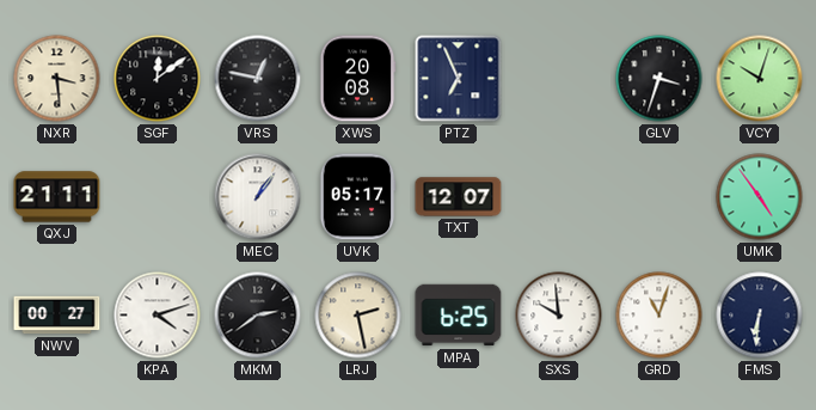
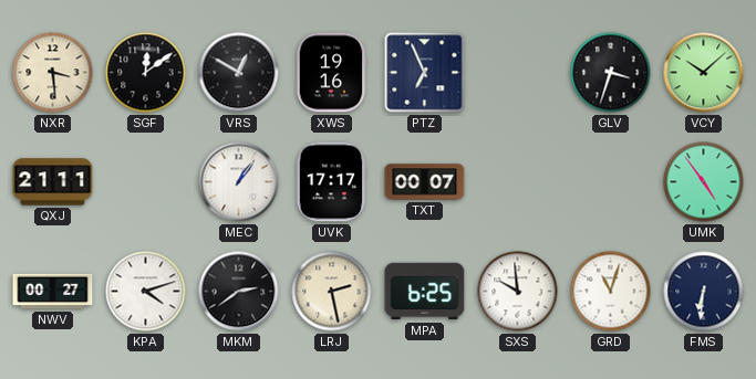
VRS: 12:47 -> 12:50
XWS: 20:08 -> 19:16
VCY: 10:03 -> 10:08
UVK: 05:17 -> 17:17
TXT: 12:07 -> 00:07
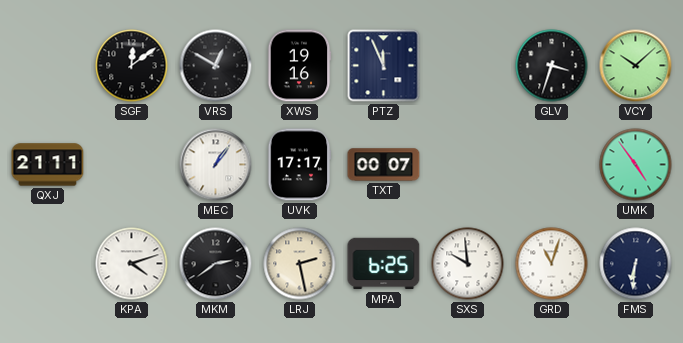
NXR: 3:29 -> none
PTZ: 6:56 -> 11:56
NWV: 00:27 -> none
